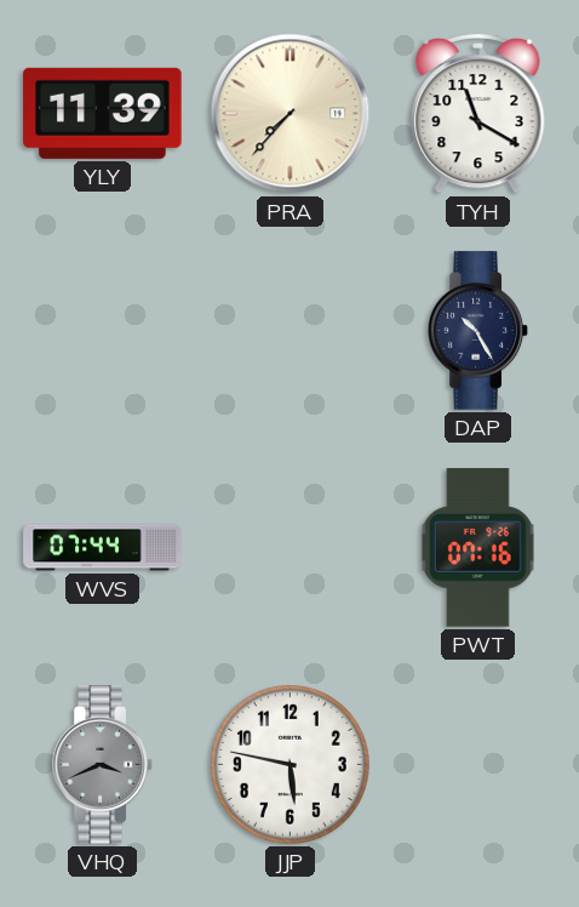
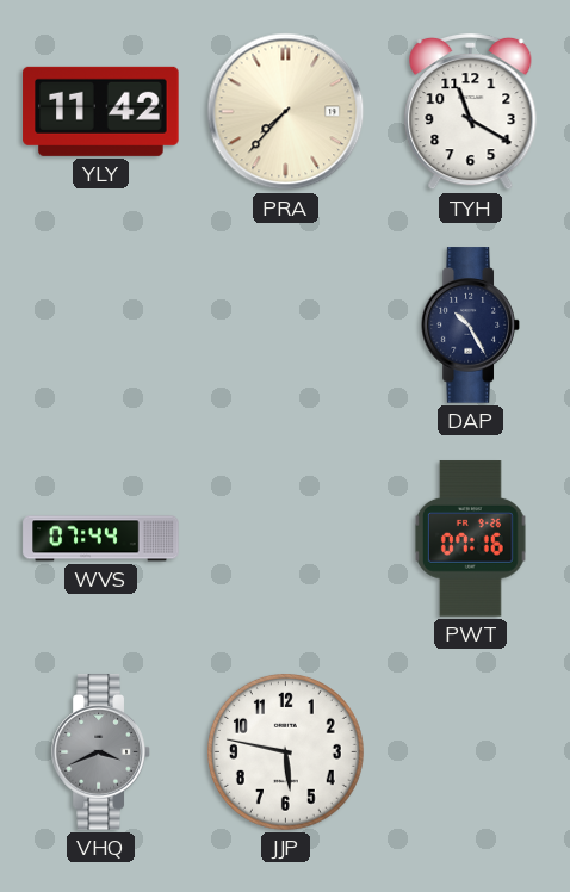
YLY: 11:39 -> 11:42
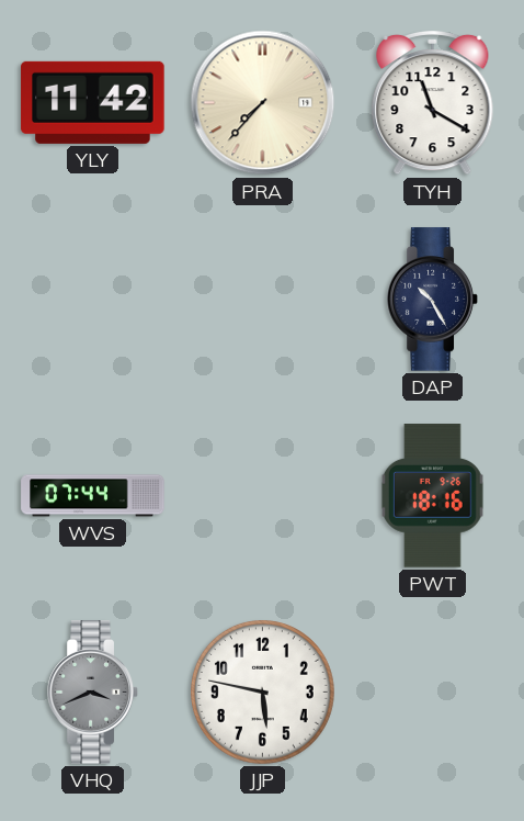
PWT: 07:16 -> 18:16
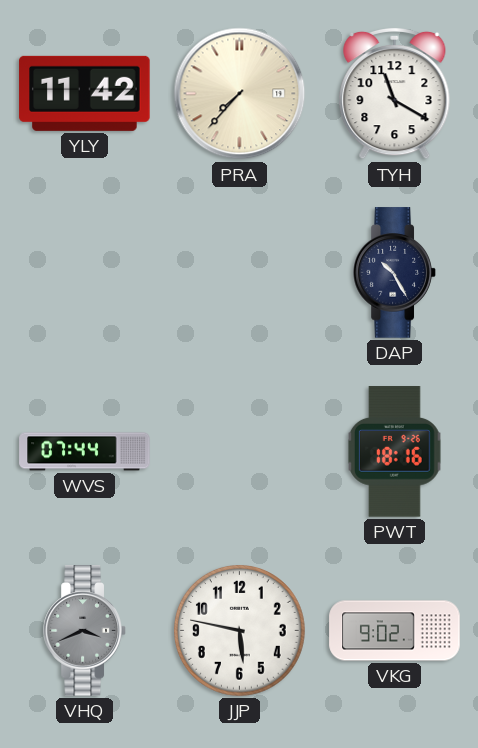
VKG: none -> 9:02
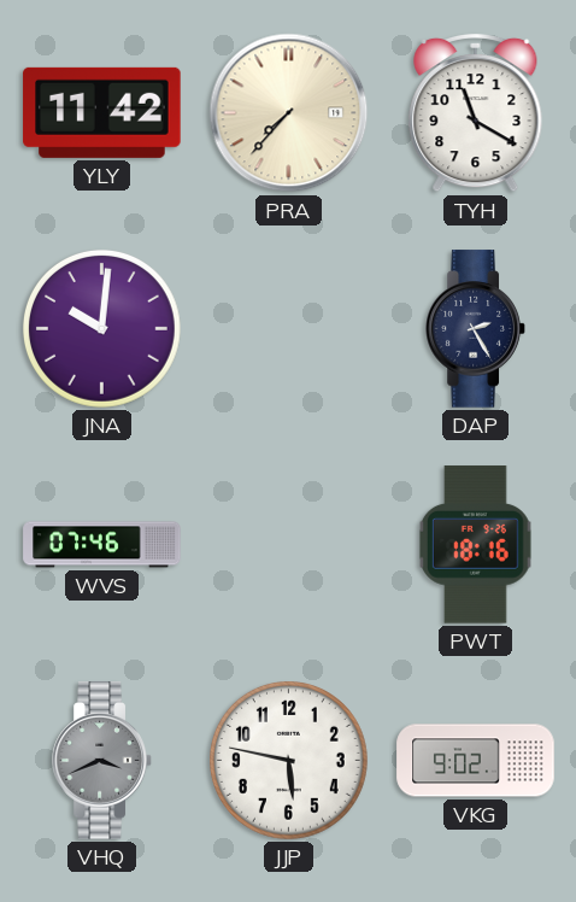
JNA: none -> 10:01
DAP: 10:25 -> 2:25
WVS: 07:44 -> 07:46
